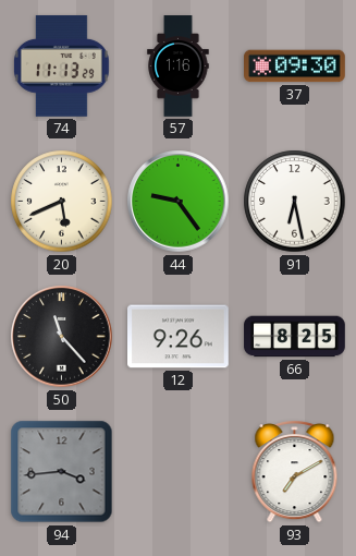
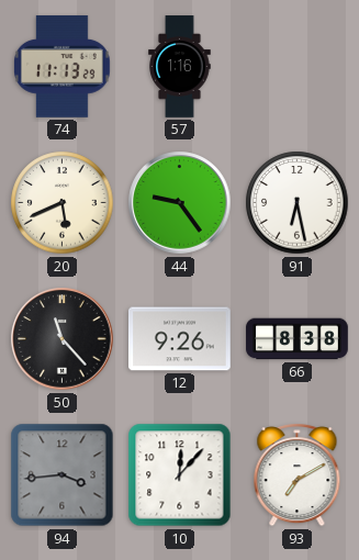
37: 09:30 -> none
66: 8:25 -> 8:38
10: none -> 12:07
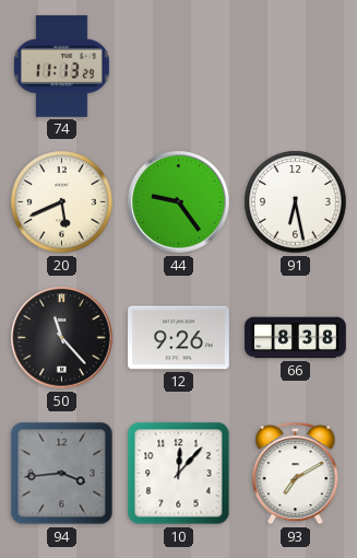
57: 1:16 -> none
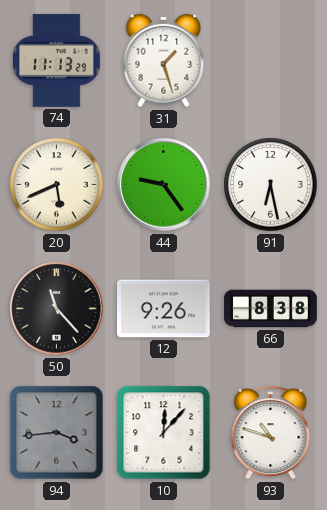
31: none -> 1:27
93: 7:10 -> 10:48
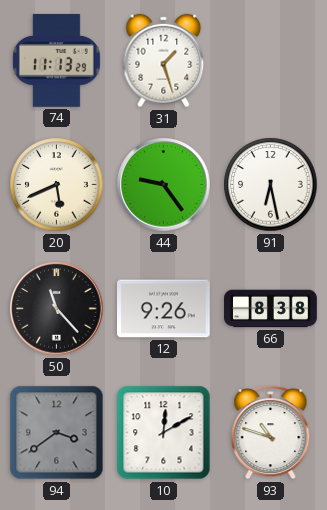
94: 3:44 -> 3:39
10: 12:07 -> 12:10
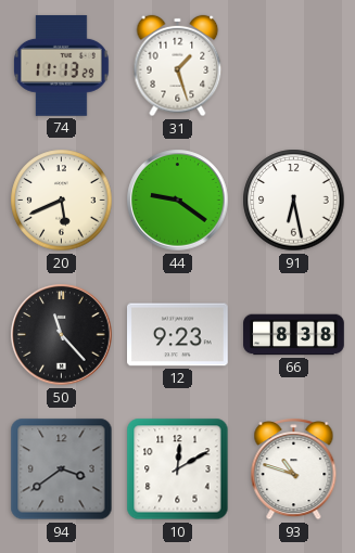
44: 9:24 -> 9:21
12: 9:26 -> 9:23
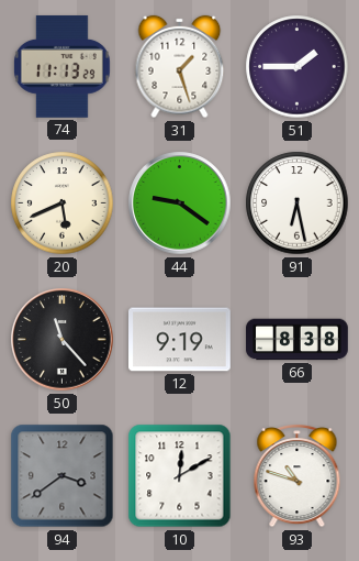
51: none -> 1:45
12: 9:23 -> 9:19
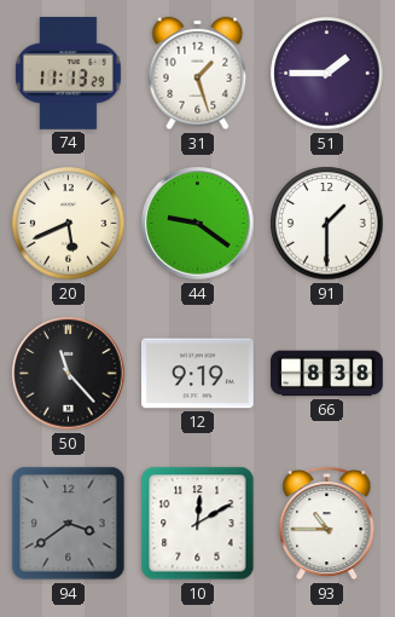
91: 6:28 -> 1:30
93: 10:48 -> 10:45
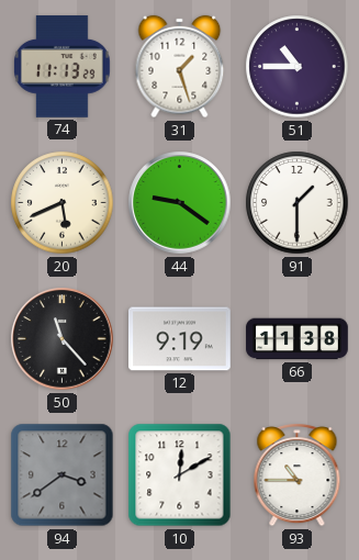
51: 1:45 -> 10:45
66: 8:38 -> 11:38
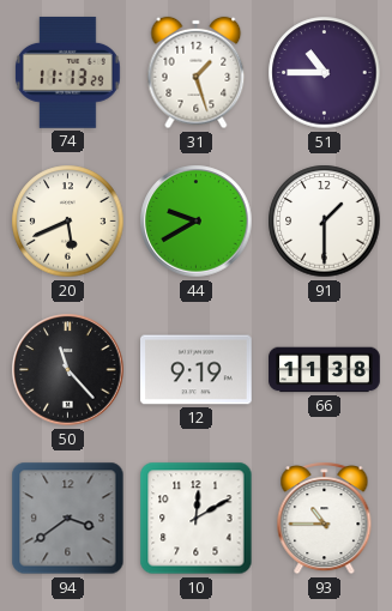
44: 9:21 -> 9:40
